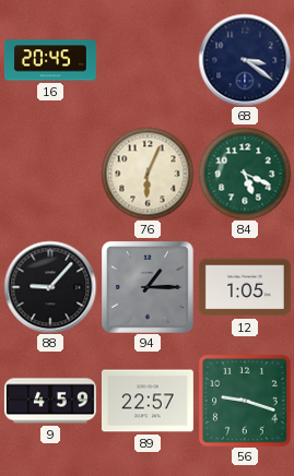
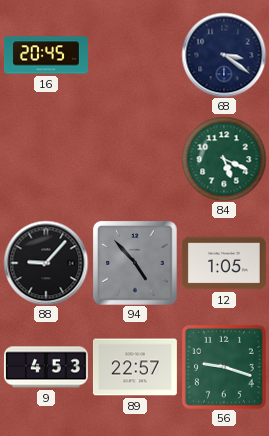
76: 6:04 -> none
94: 1:15 -> 4:53
9: 4:59 -> 4:53
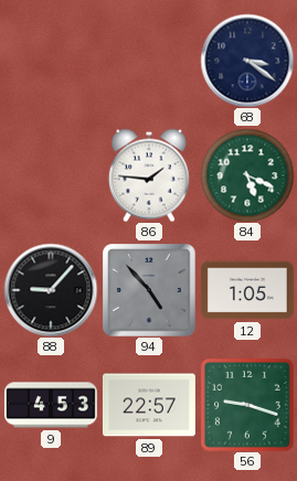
16: 20:45 -> none
86: none -> 1:46
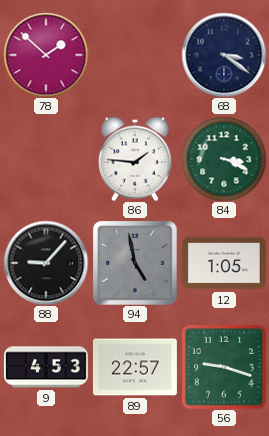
78: none -> 1:52
84: 5:19 -> 3:19
94: 4:53 -> 4:58
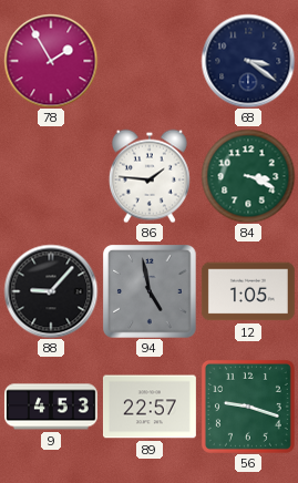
78: 1:52 -> 1:55
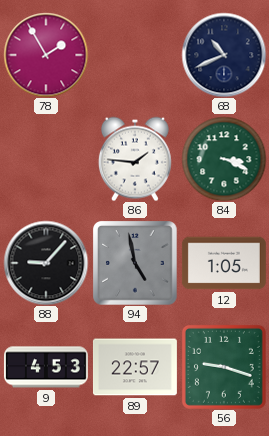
68: 3:21 -> 10:41
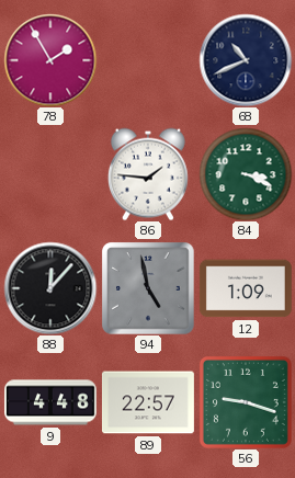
88: 9:07 -> 12:07
12: 1:05 -> 1:09
9: 4:53 -> 4:48
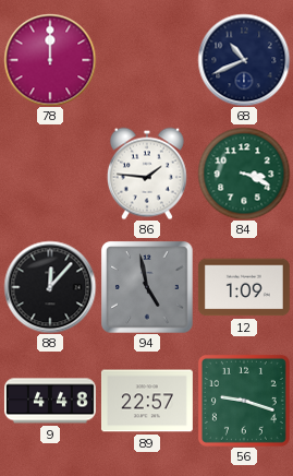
78: 1:55 -> 12:00
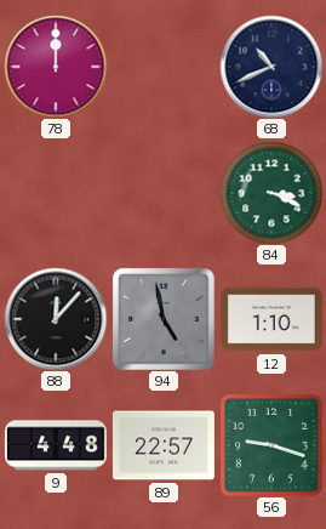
86: 1:46 -> none
12: 1:09 -> 1:10
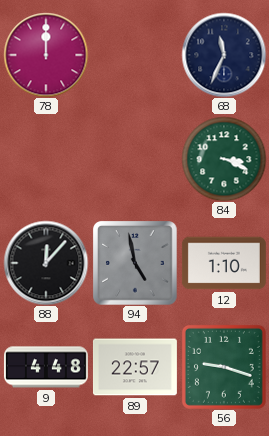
68: 10:41 -> 11:34
